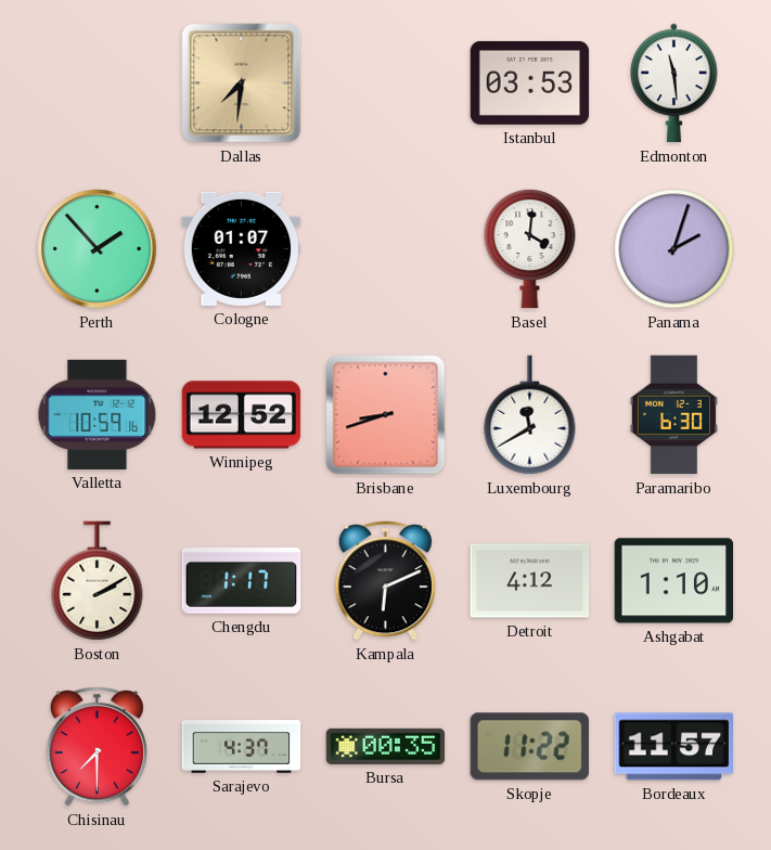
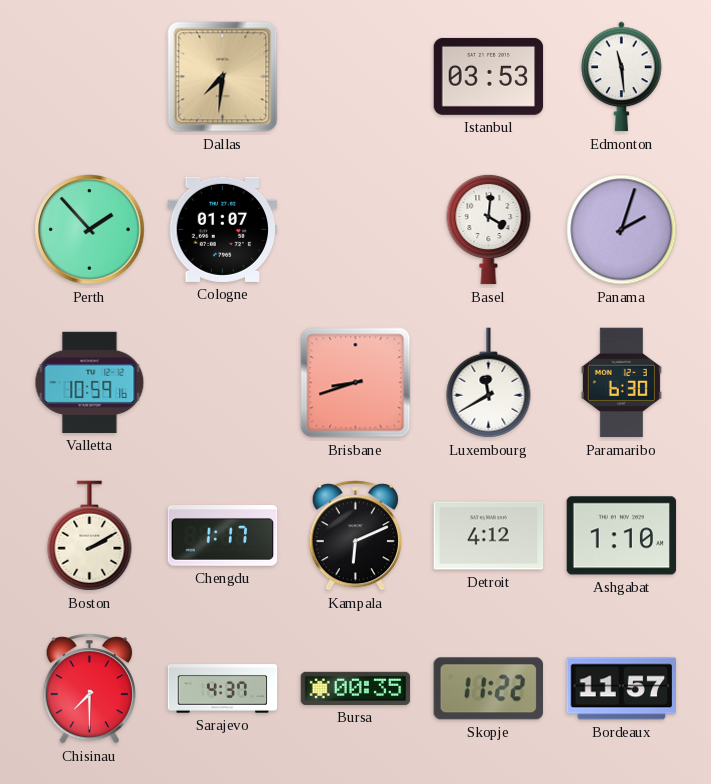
Winnipeg: 12:52 -> none
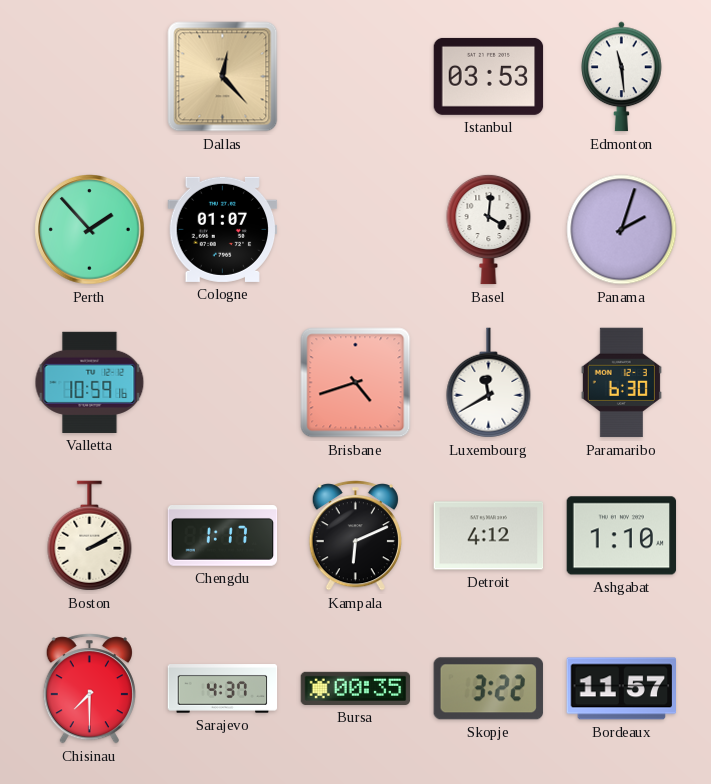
Dallas: 7:31 -> 12:23
Brisbane: 8:42 -> 4:42
Skopje: 11:22 -> 3:22
